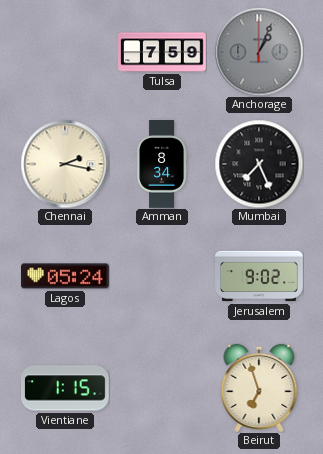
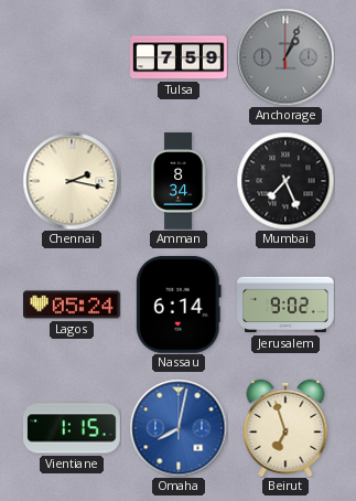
Nassau: none -> 6:14
Omaha: none -> 8:02
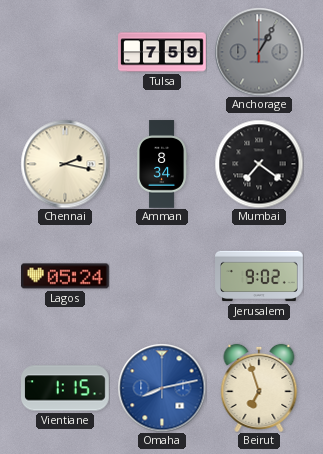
Anchorage: 1:04 -> 1:05
Mumbai: 7:26 -> 7:21
Nassau: 6:14 -> none
Omaha: 8:02 -> 8:13
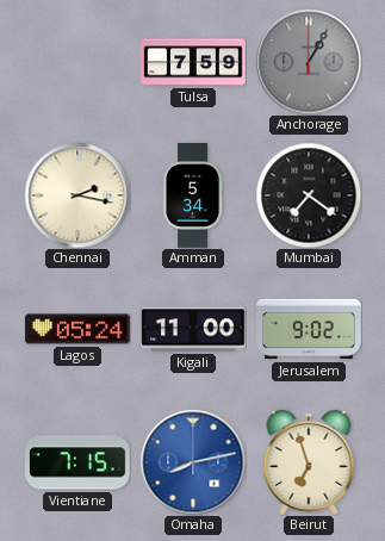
Amman: 8:34 -> 5:34
Kigali: none -> 11:00
Vientiane: 1:15 -> 7:15
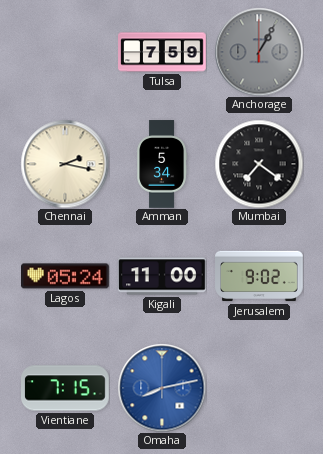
Beirut: 6:57 -> none
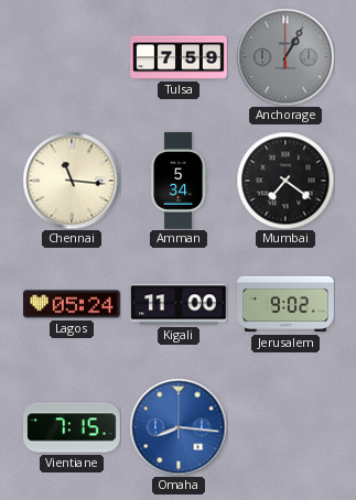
Chennai: 2:17 -> 11:16
Omaha: 8:13 -> 8:16
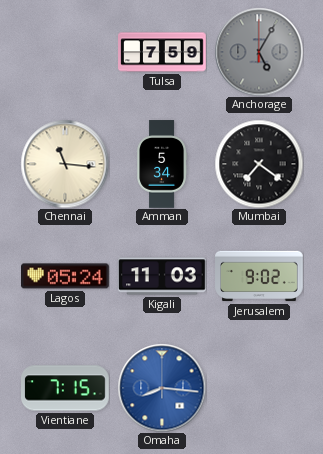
Anchorage: 1:05 -> 5:05
Kigali: 11:00 -> 11:03
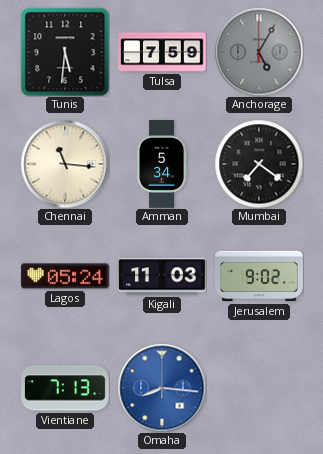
Tunis: none -> 5:31
Vientiane: 7:15 -> 7:13
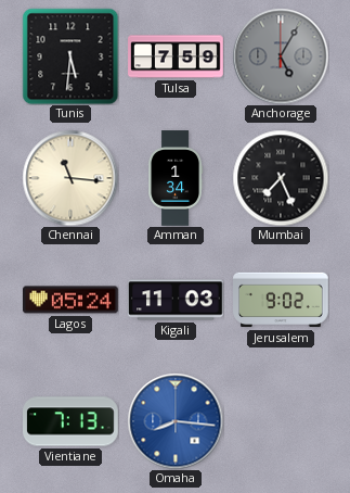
Amman: 5:34 -> 1:34
Mumbai: 7:21 -> 7:26
